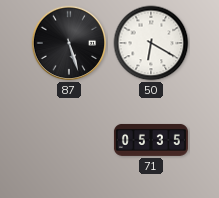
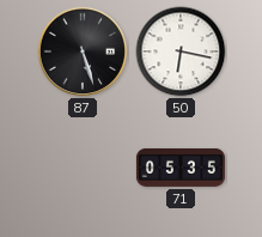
50: 6:20 -> 6:17
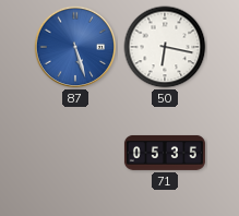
87 dial: black -> blue
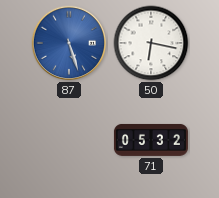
71: 05:35 -> 05:32
